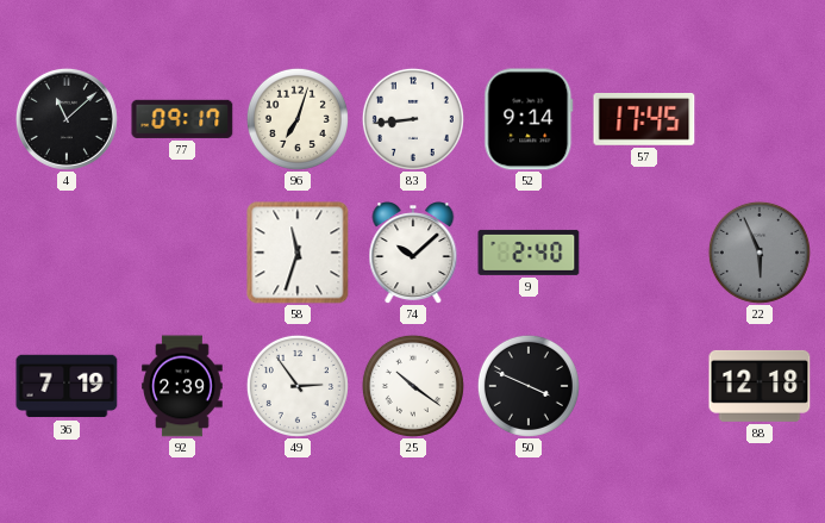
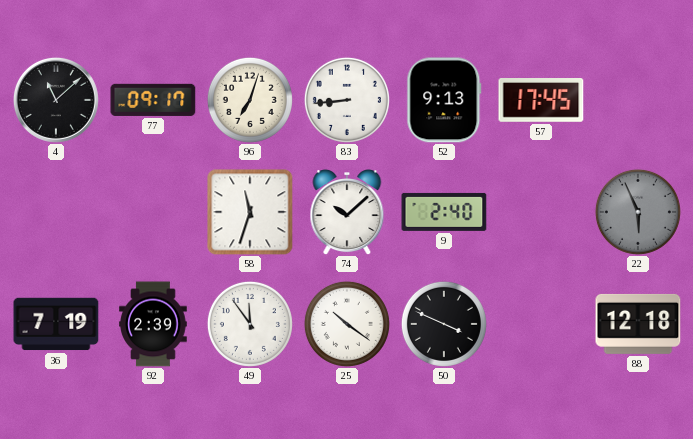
52: 9:14 -> 9:13
49: 2:54 -> 11:54
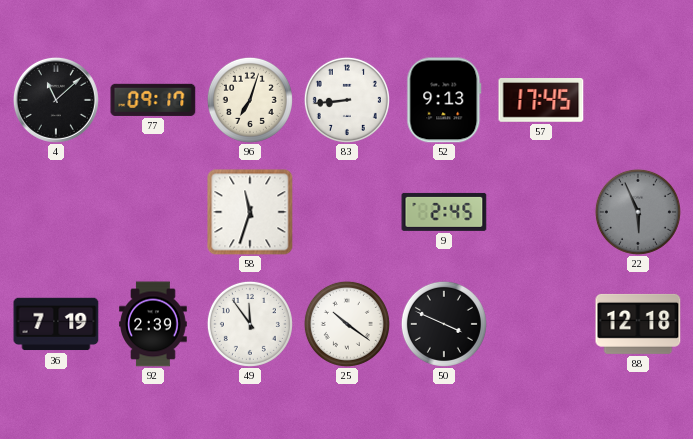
74: 10:08 -> none
9: 2:40 -> 2:45
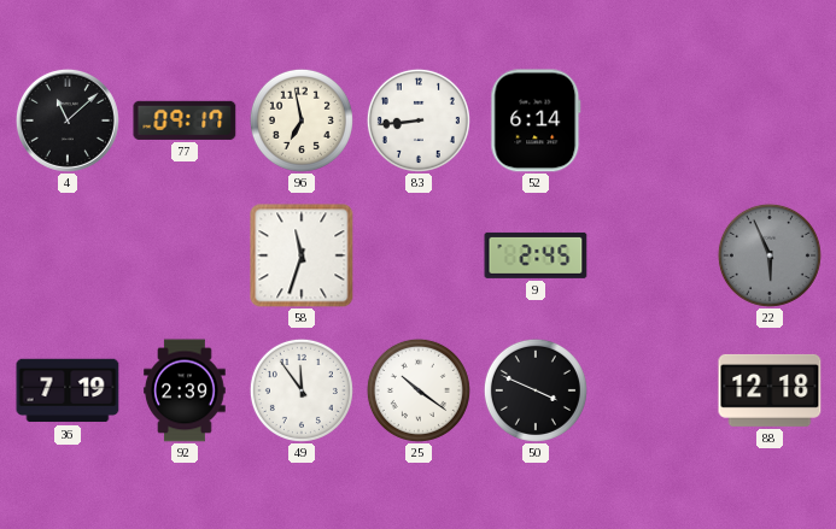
96: 7:03 -> 6:58
52: 9:13 -> 6:14
57: 17:45 -> none
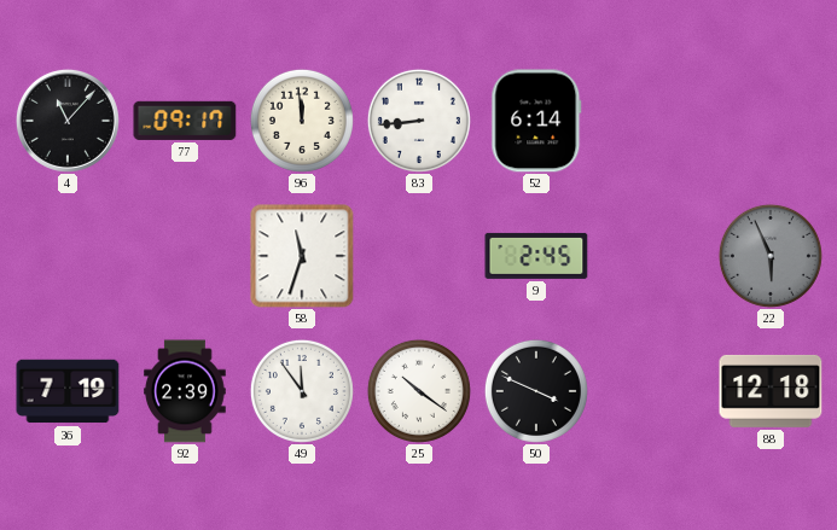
4: 11:08 -> 11:07
96: 6:58 -> 11:59
